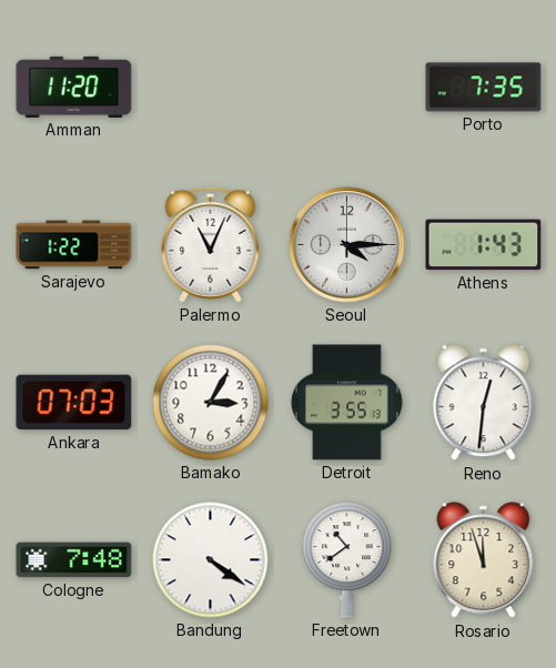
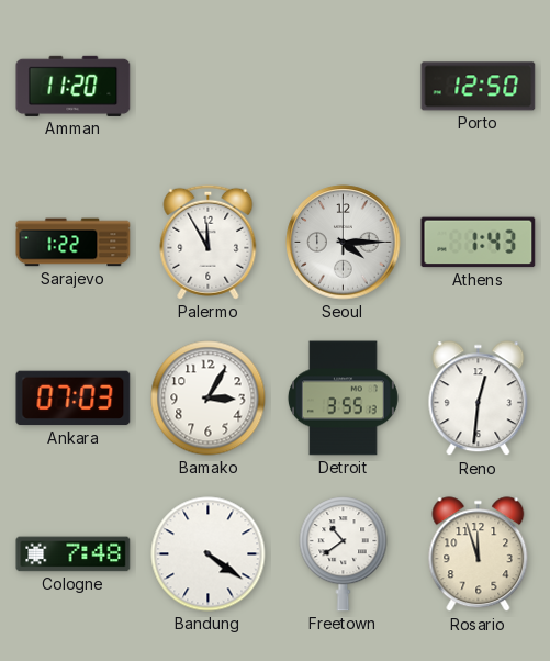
Porto: 7:35 -> 12:50
Palermo: 11:04 -> 11:55
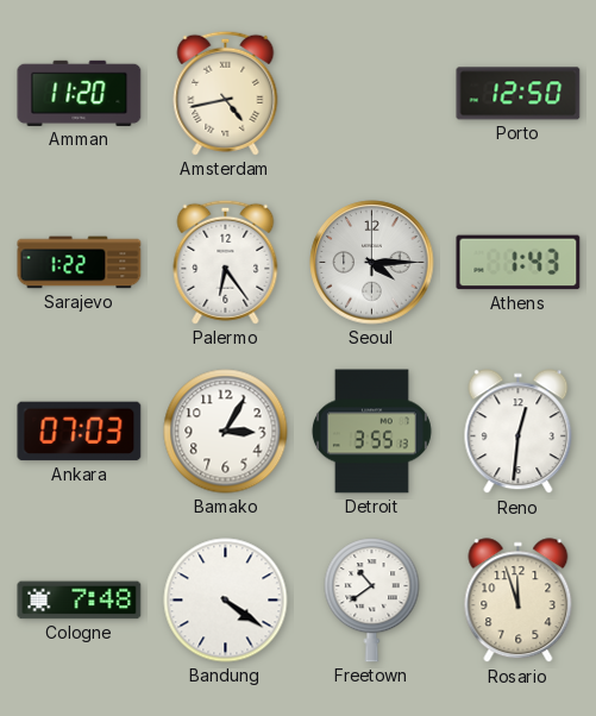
Amsterdam: none -> 4:43
Palermo: 11:55 -> 6:24
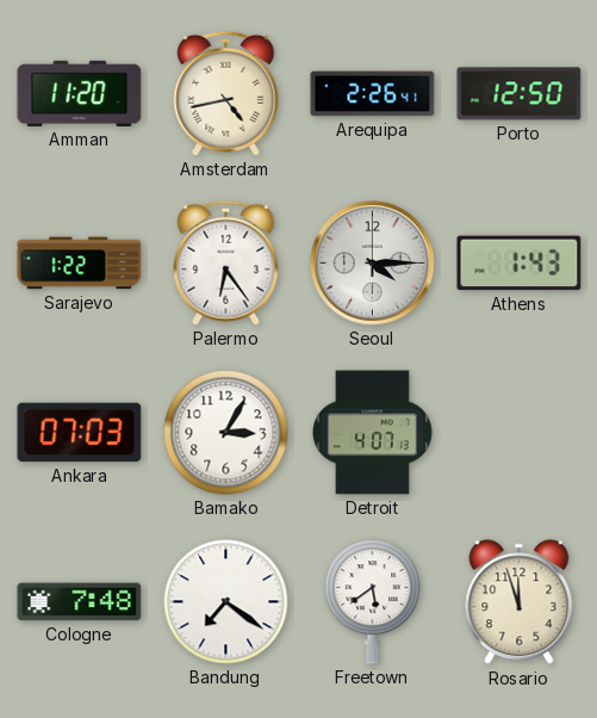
Arequipa: none -> 2:26
Detroit: 3:55 -> 4:07
Reno: 12:31 -> none
Bandung: 4:21 -> 7:21
Freetown: 10:39 -> 5:39
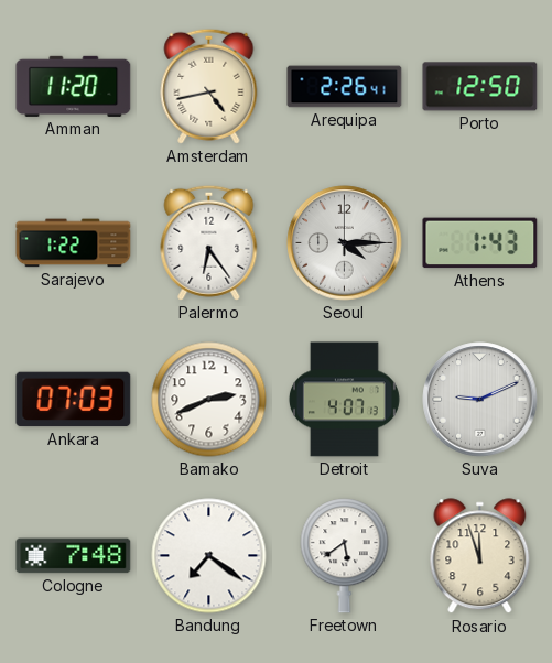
Bamako: 3:05 -> 2:41
Suva: none -> 9:11
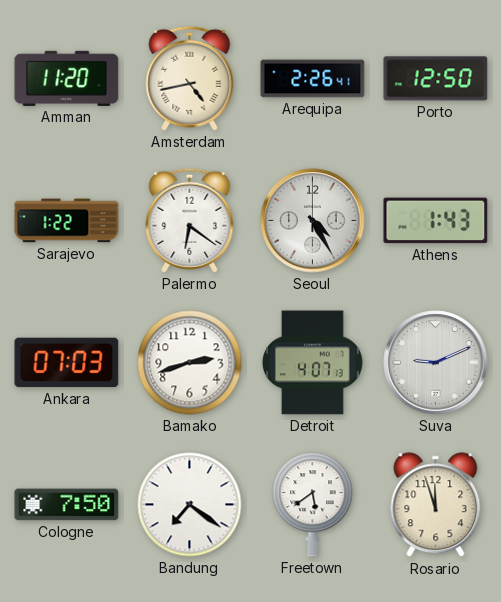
Palermo: 6:24 -> 6:21
Seoul: 4:15 -> 4:25
Bamako: 2:41 -> 2:42
Cologne: 7:48 -> 7:50
